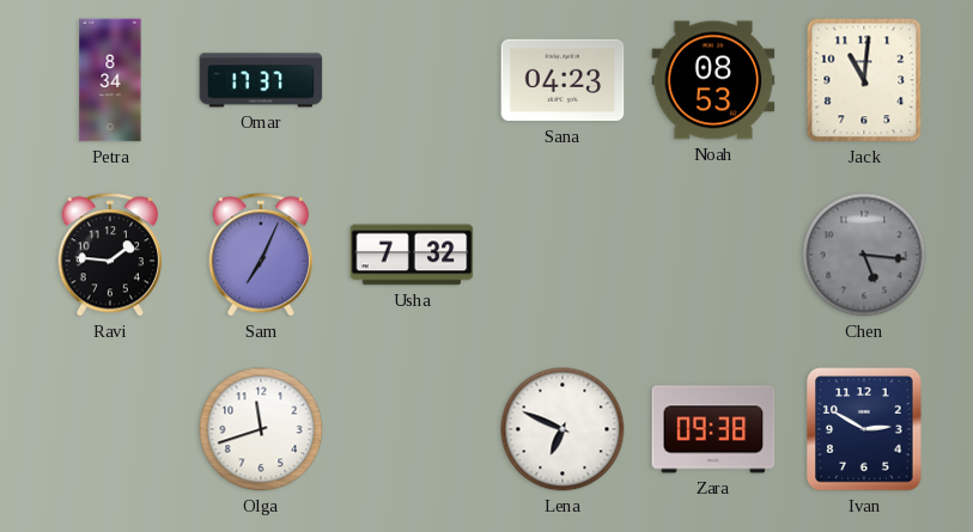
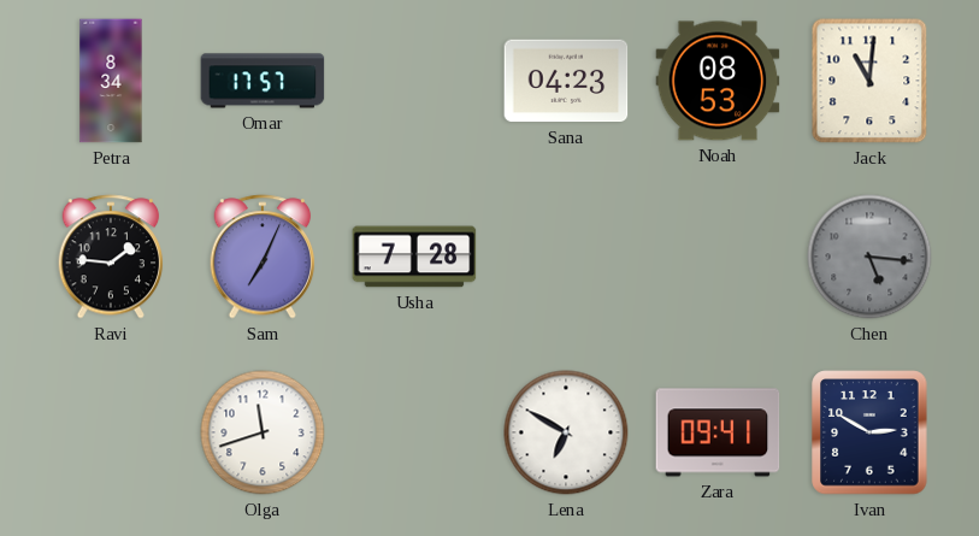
Omar: 17:37 -> 17:57
Usha: 7:32 -> 7:28
Lena: 6:49 -> 6:50
Zara: 09:38 -> 09:41
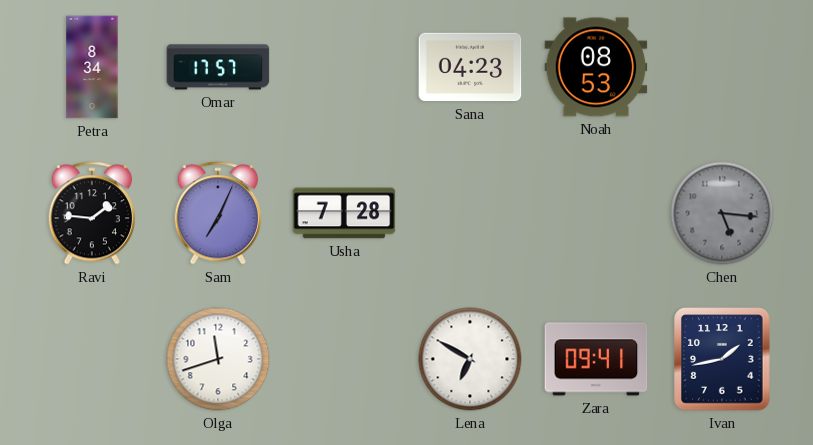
Jack: 11:01 -> none
Ivan: 2:50 -> 1:43
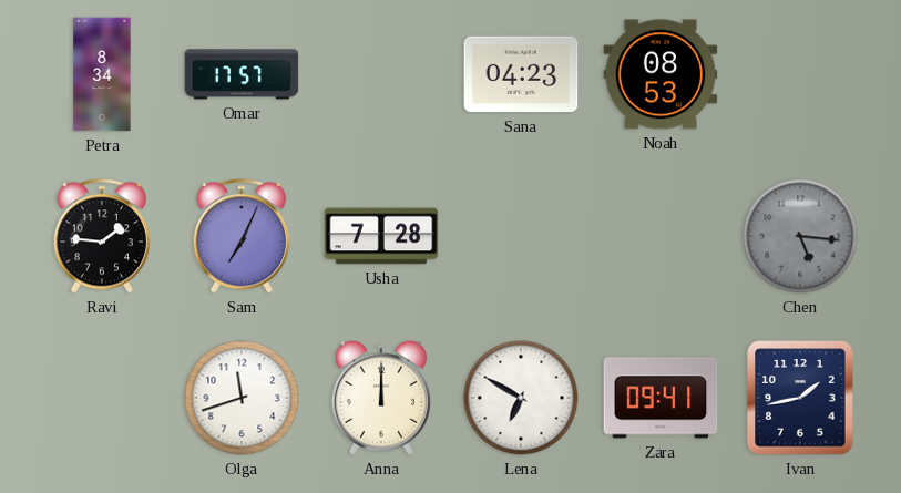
Anna: none -> 12:00
